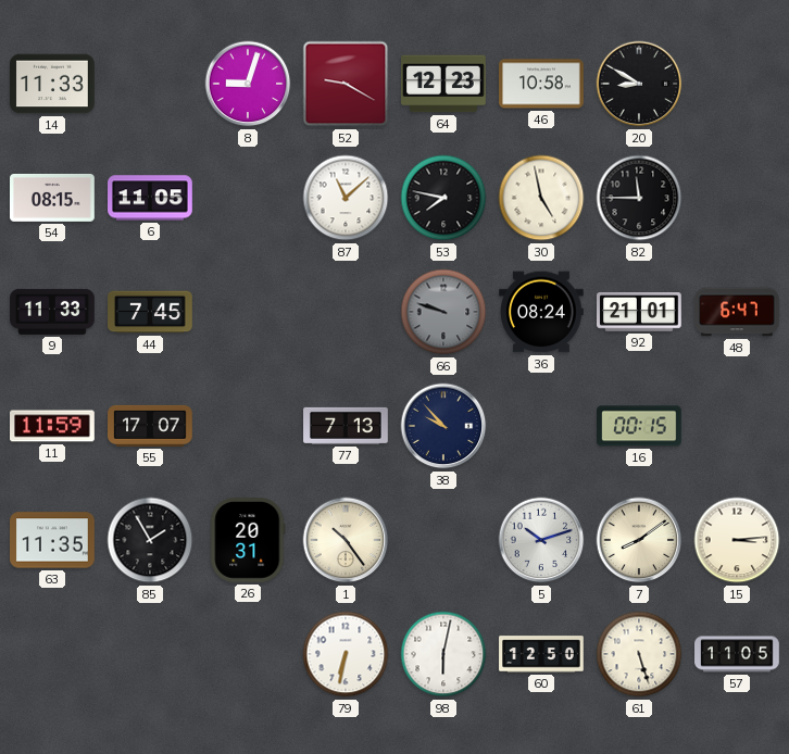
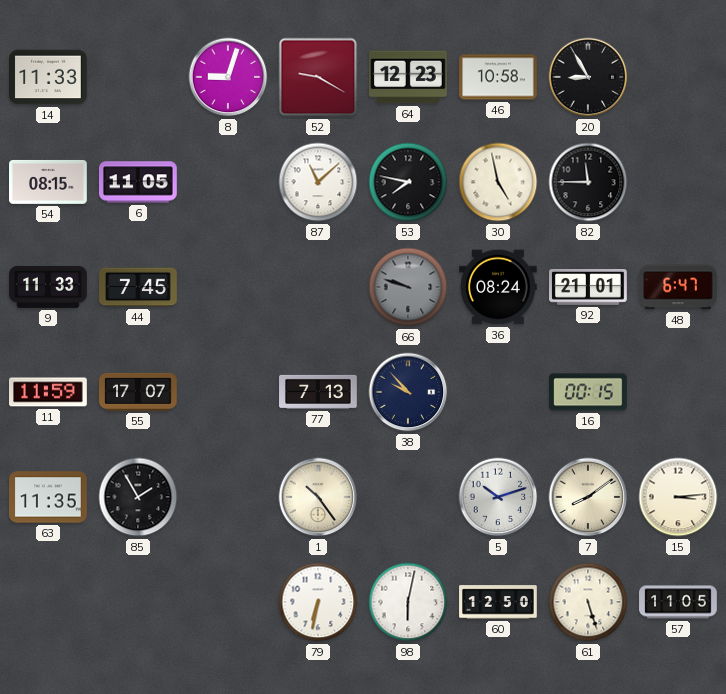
20: 8:50 -> 8:55
26: 20:31 -> none
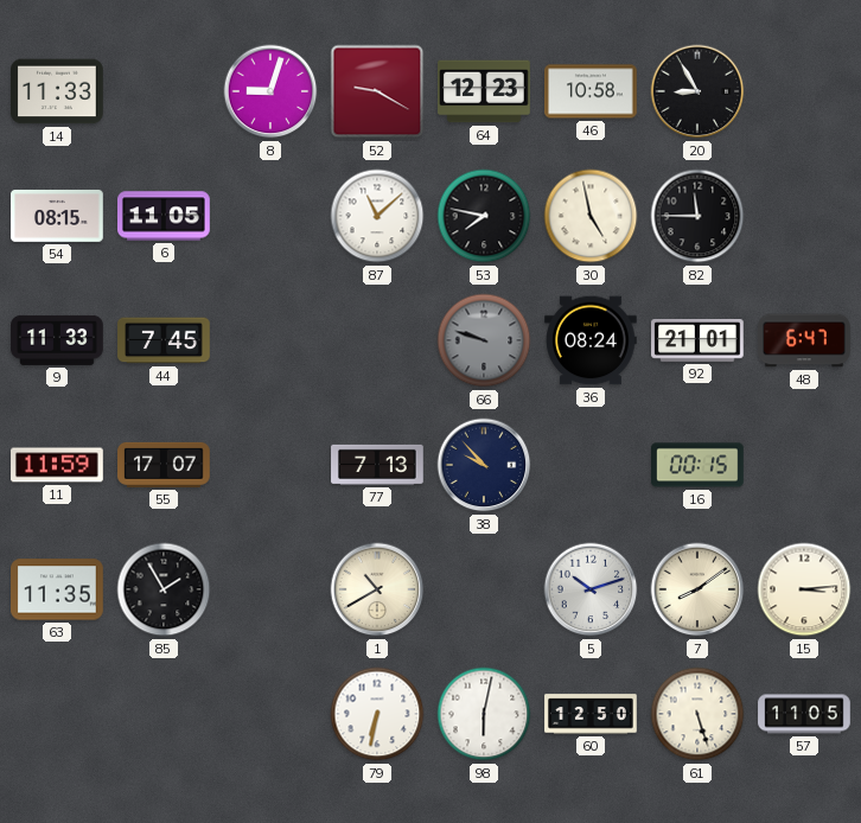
1: 10:24 -> 10:40
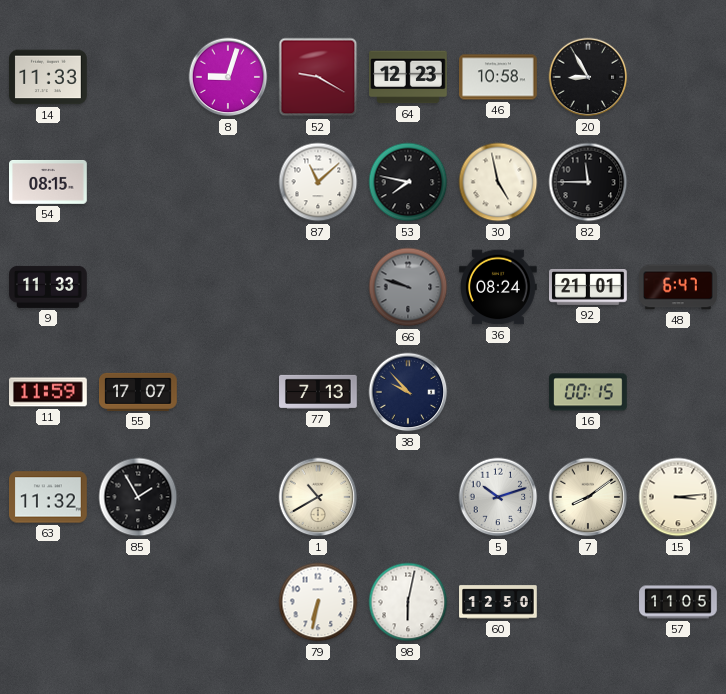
6: 11:05 -> none
44: 7:45 -> none
63: 11:35 -> 11:32
61: 5:27 -> none
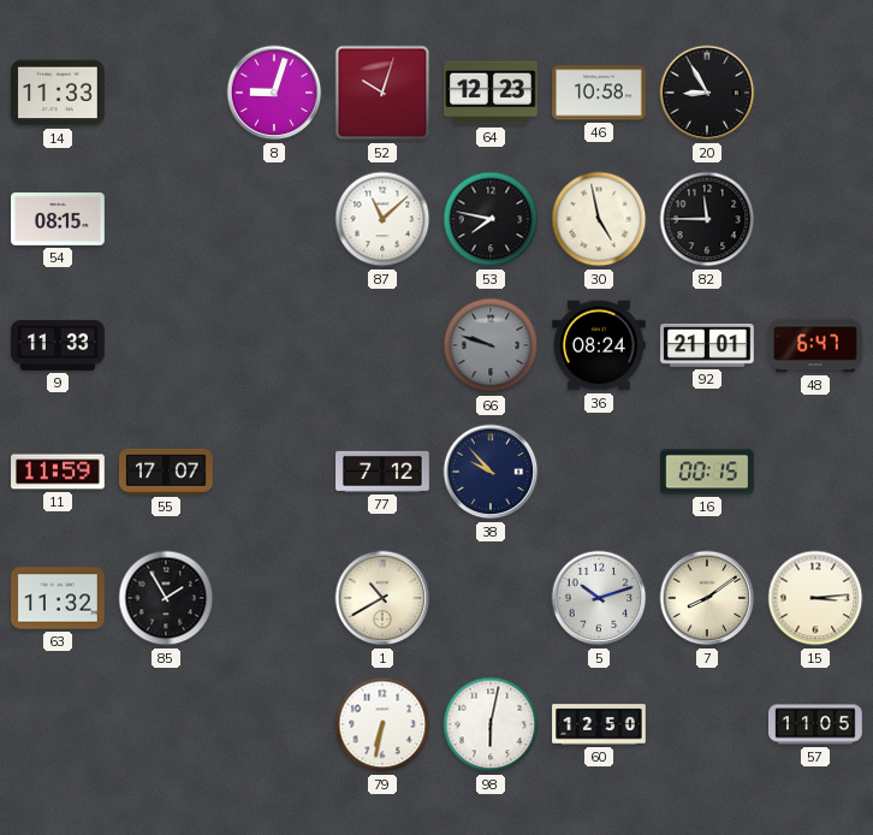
52: 9:20 -> 10:03
77: 7:13 -> 7:12
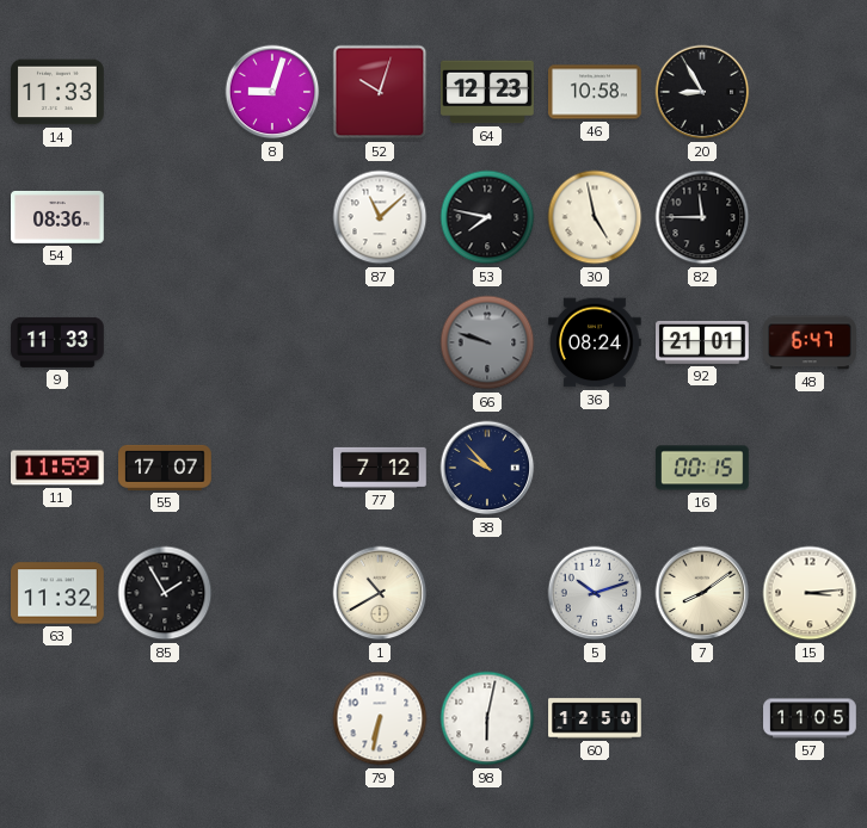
54: 08:15 -> 08:36
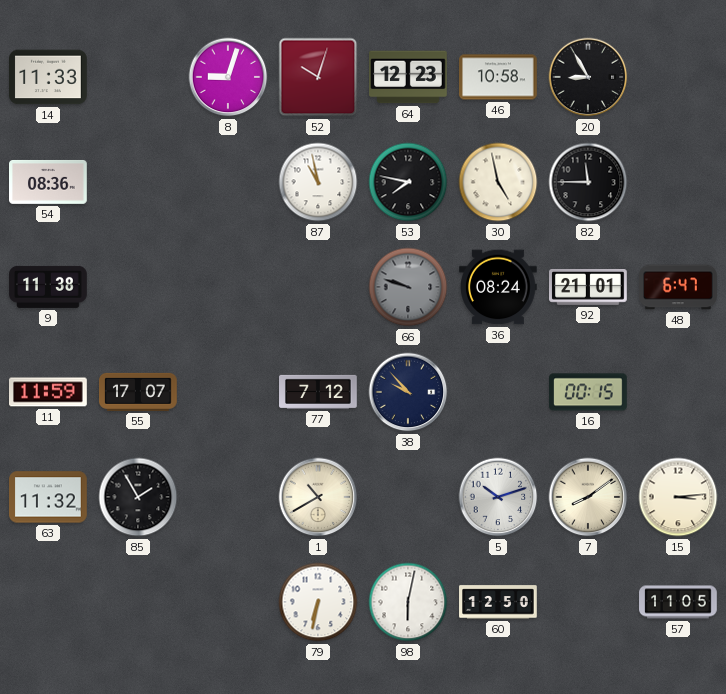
87: 11:08 -> 10:58
9: 11:33 -> 11:38
